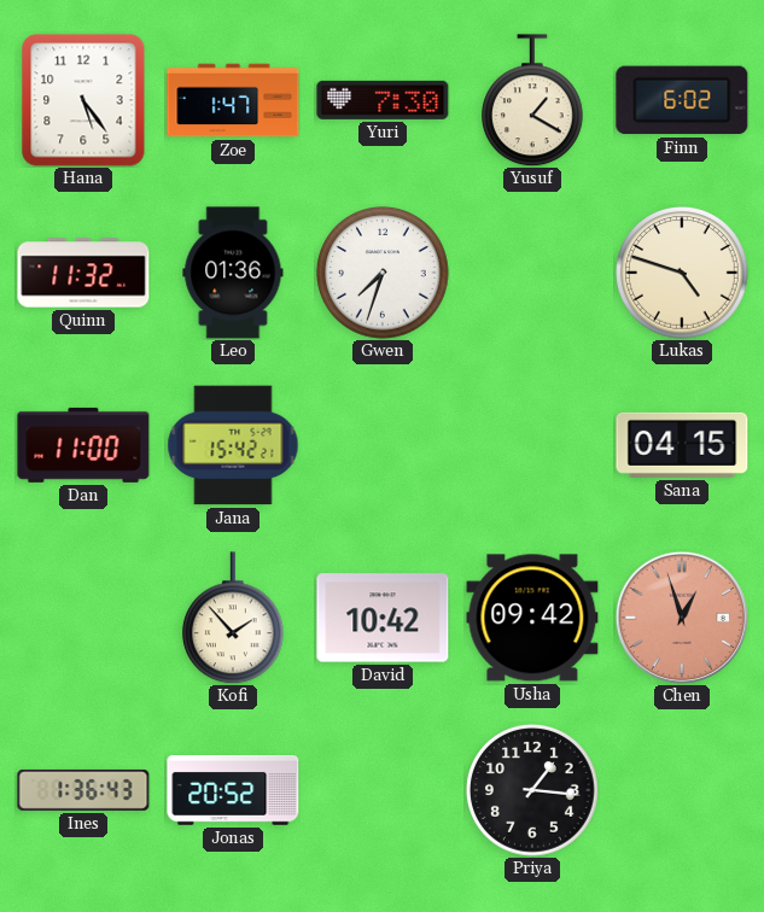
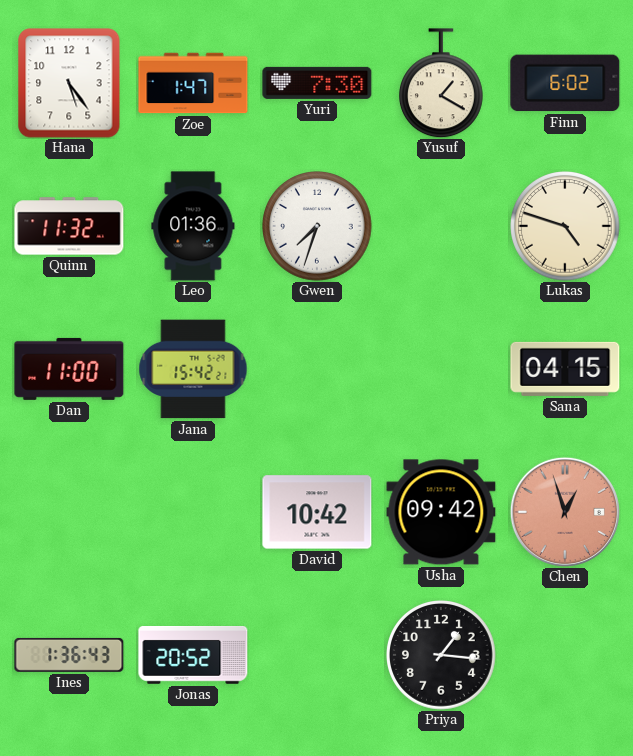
Kofi: 1:53 -> none
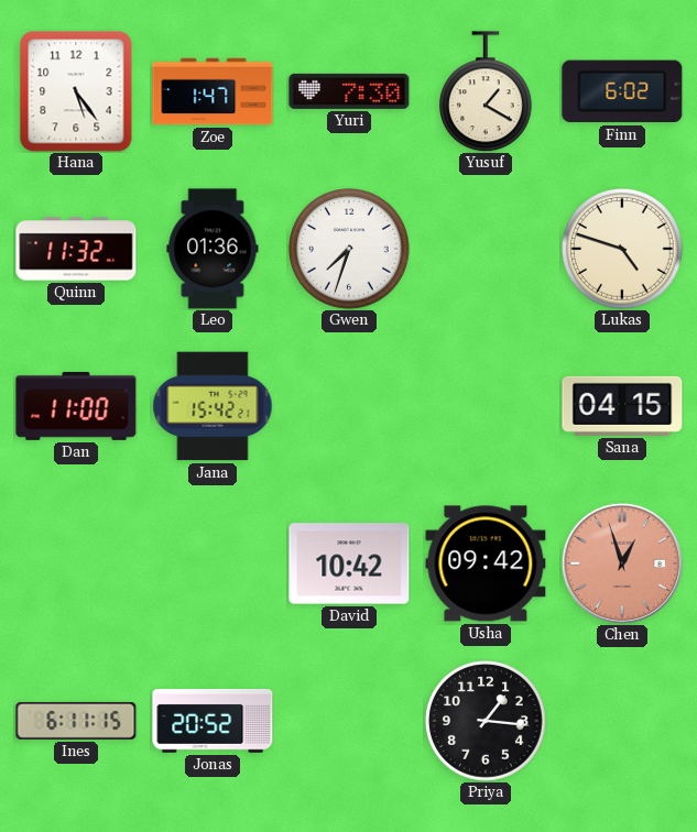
Ines: 1:36 -> 6:11
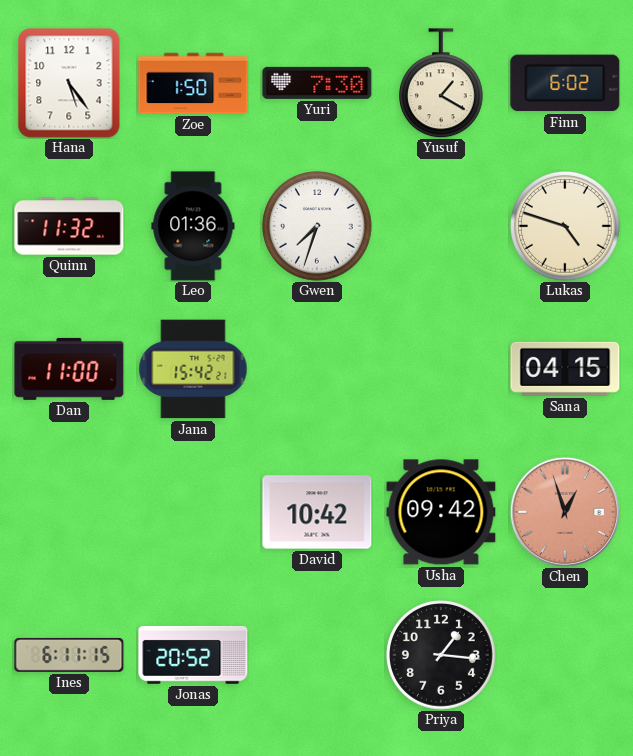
Zoe: 1:47 -> 1:50
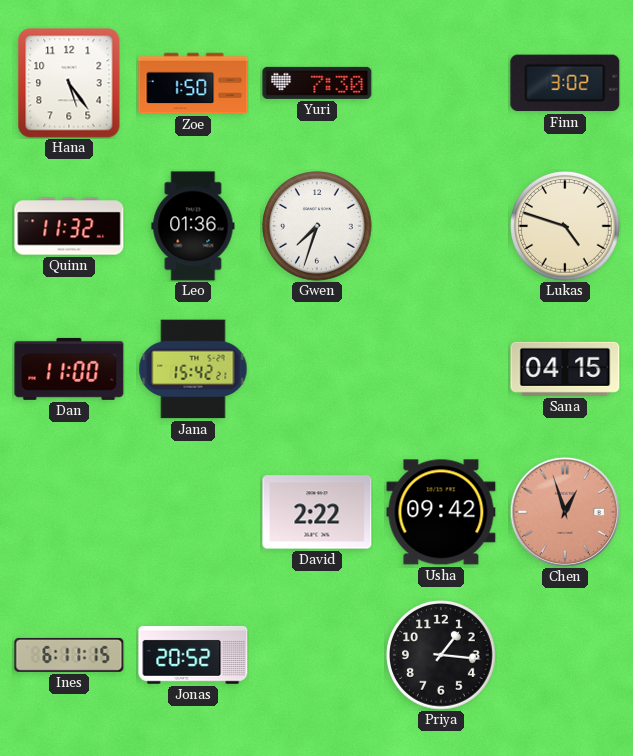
Yusuf: 1:20 -> none
Finn: 6:02 -> 3:02
David: 10:42 -> 2:22
